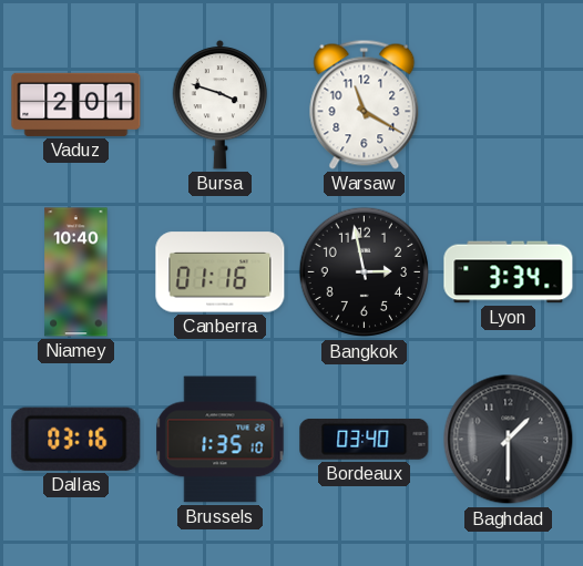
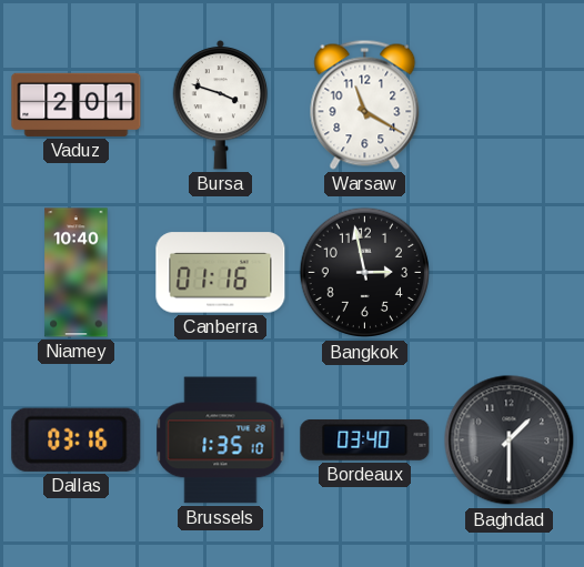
Lyon: 3:34 -> none
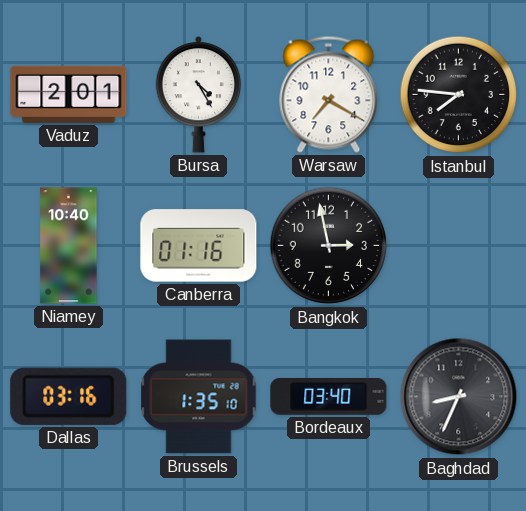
Bursa: 3:48 -> 4:25
Warsaw: 11:20 -> 7:20
Istanbul: none -> 7:46
Baghdad: 1:30 -> 8:34
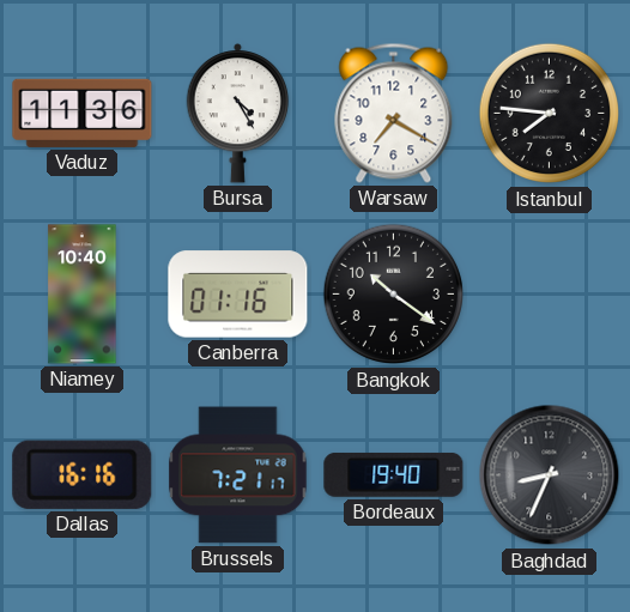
Vaduz: 2:01 -> 11:36
Bangkok: 2:58 -> 10:21
Dallas: 03:16 -> 16:16
Brussels: 1:35 -> 7:21
Bordeaux: 03:40 -> 19:40
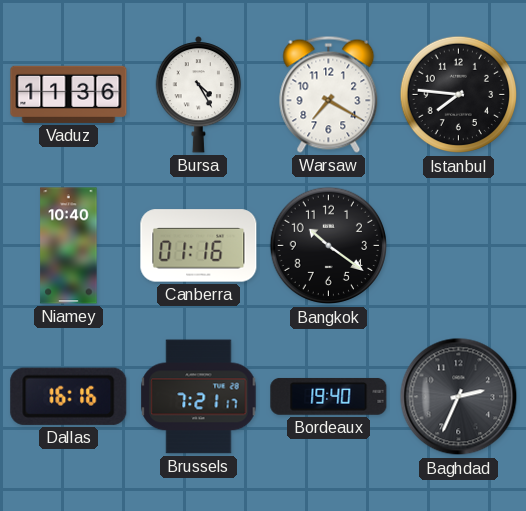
Baghdad: 8:34 -> 2:34
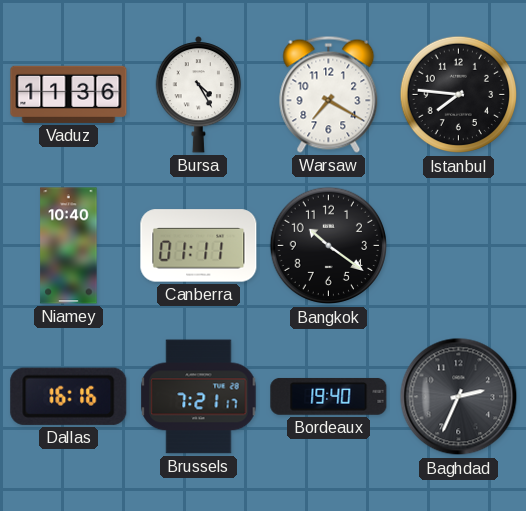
Canberra: 01:16 -> 01:11
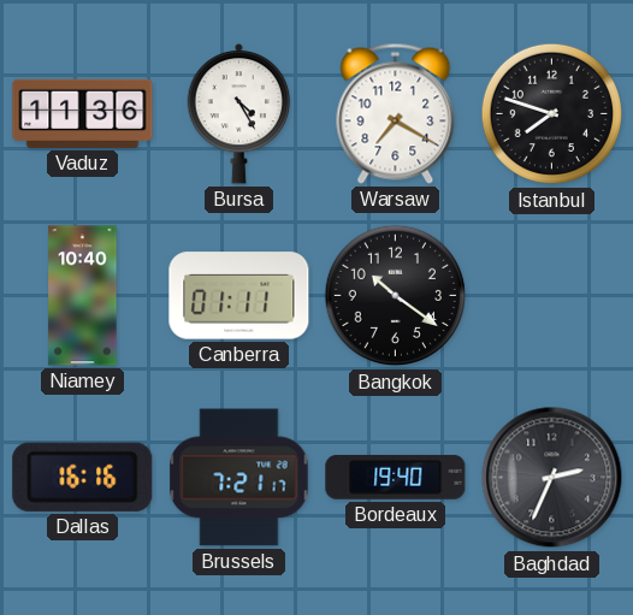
Istanbul: 7:46 -> 7:48
